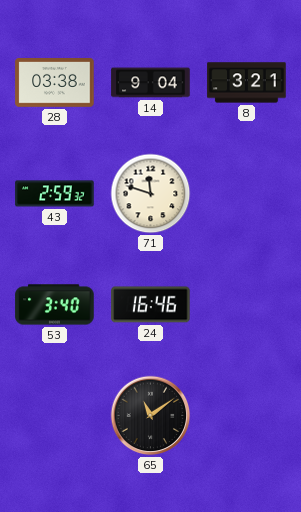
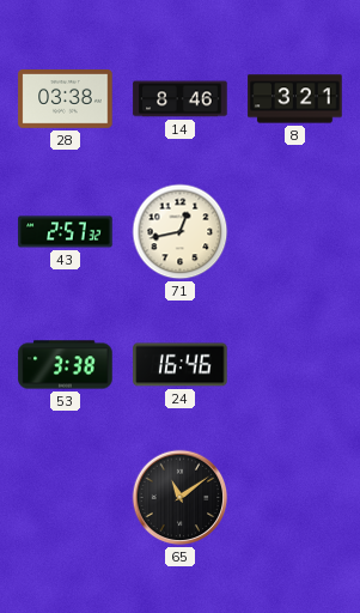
14: 9:04 -> 8:46
43: 2:59 -> 2:57
71: 11:48 -> 12:43
53: 3:40 -> 3:38
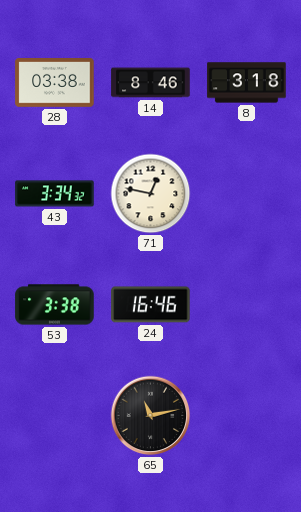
8: 3:21 -> 3:18
43: 2:57 -> 3:34
71: 12:43 -> 12:47
65: 11:09 -> 11:13
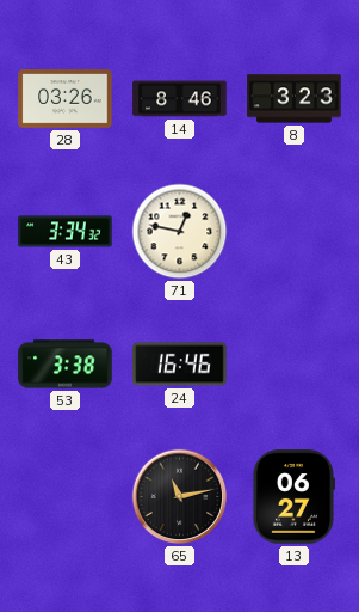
28: 03:38 -> 03:26
8: 3:18 -> 3:23
13: none -> 06:27
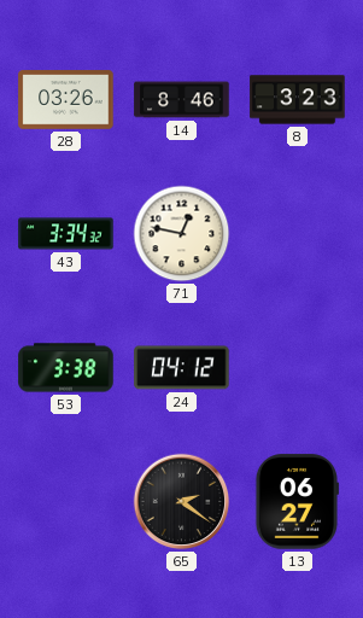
24: 16:46 -> 04:12
65: 11:13 -> 2:21
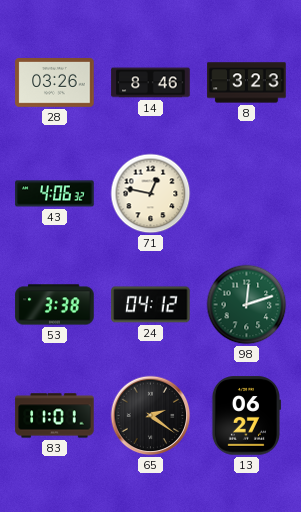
43: 3:34 -> 4:06
98: none -> 12:12
83: none -> 11:01
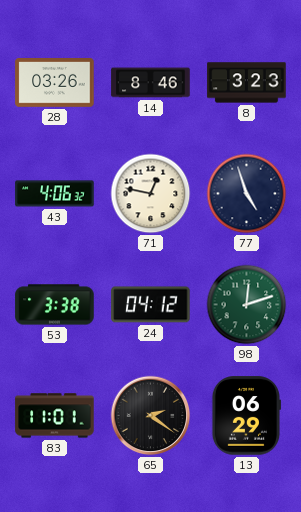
77: none -> 4:57
13: 06:27 -> 06:29
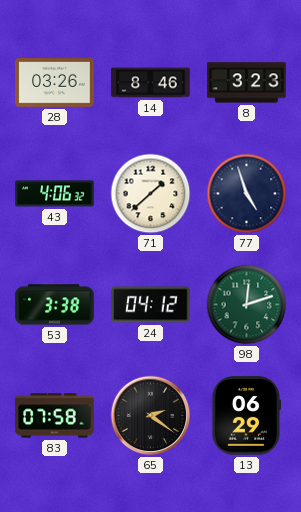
71: 12:47 -> 1:38
83: 11:01 -> 07:58
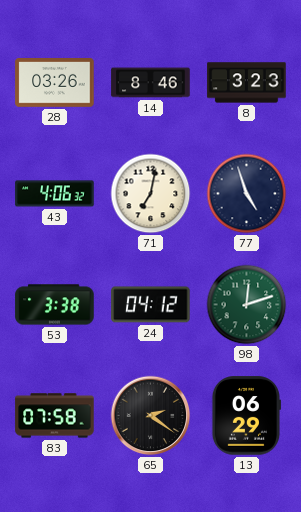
71: 1:38 -> 7:02
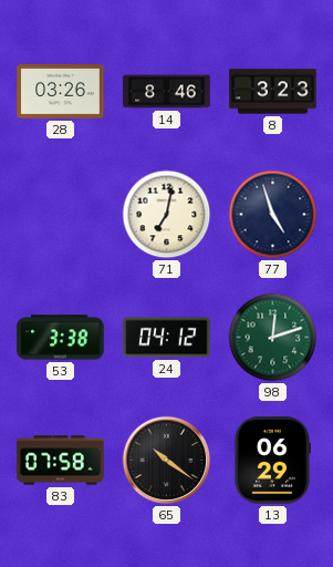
43: 4:06 -> none
65: 2:21 -> 10:21
